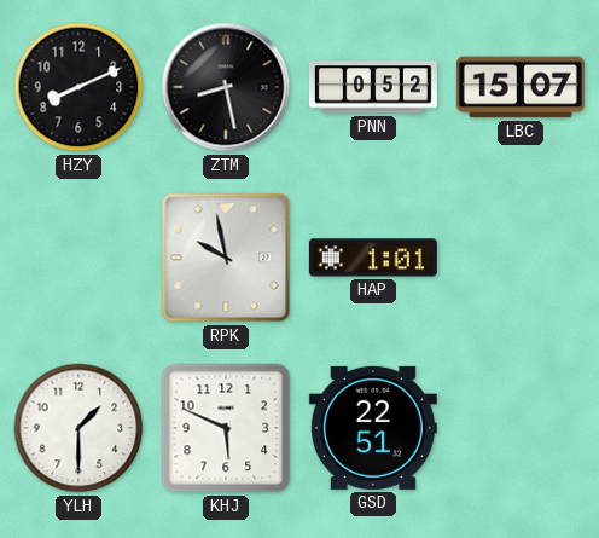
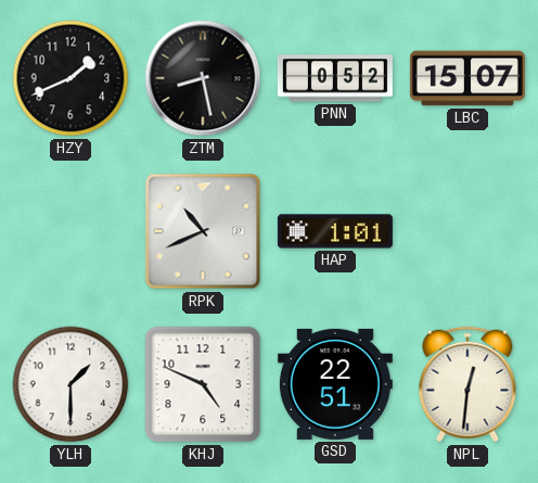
HZY: 8:11 -> 1:41
RPK: 9:58 -> 10:41
KHJ: 5:49 -> 4:49
NPL: none -> 12:31
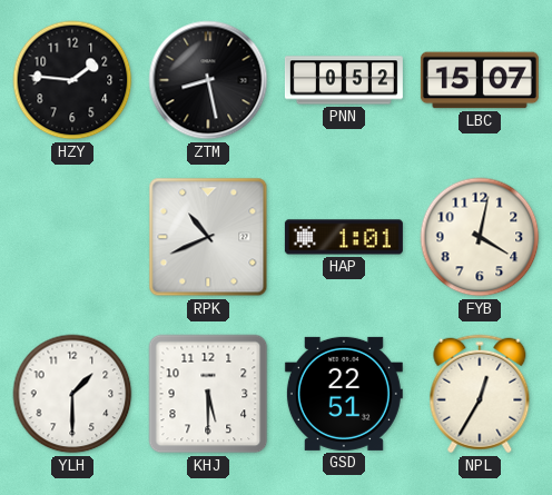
HZY: 1:41 -> 1:46
FYB: none -> 4:02
KHJ: 4:49 -> 5:30
NPL: 12:31 -> 12:35
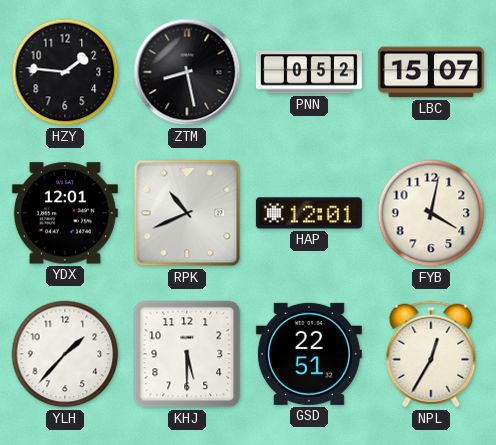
YDX: none -> 12:01
HAP: 1:01 -> 12:01
YLH: 1:30 -> 1:37
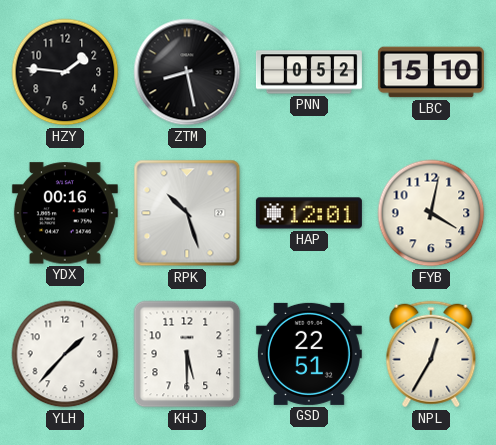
LBC: 15:07 -> 15:10
YDX: 12:01 -> 00:16
RPK: 10:41 -> 10:27
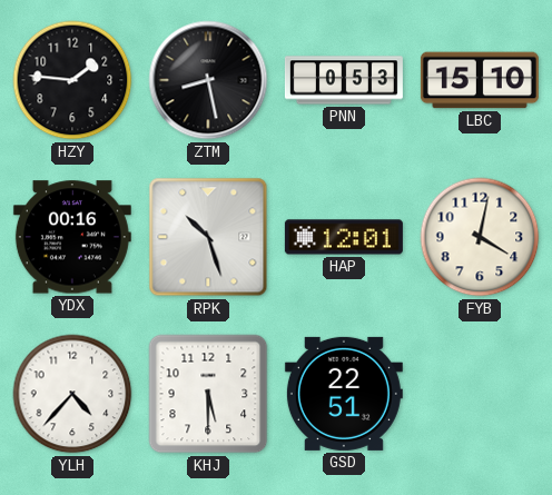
PNN: 0:52 -> 0:53
YLH: 1:37 -> 4:37
NPL: 12:35 -> none
